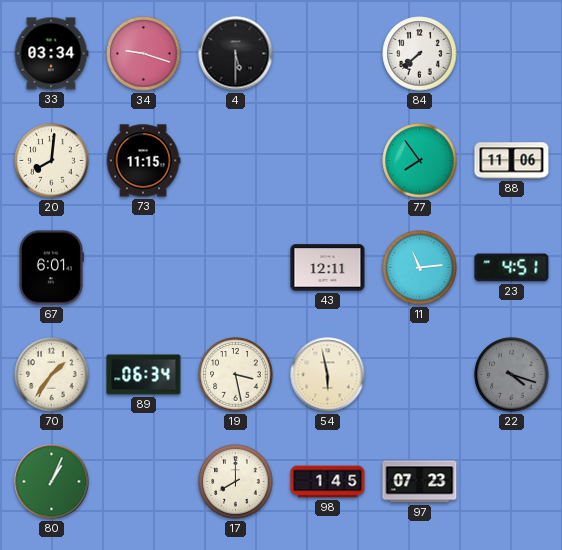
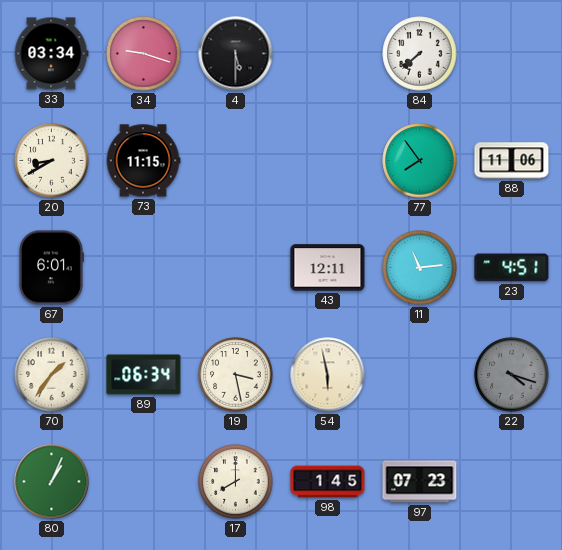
20: 8:01 -> 8:40
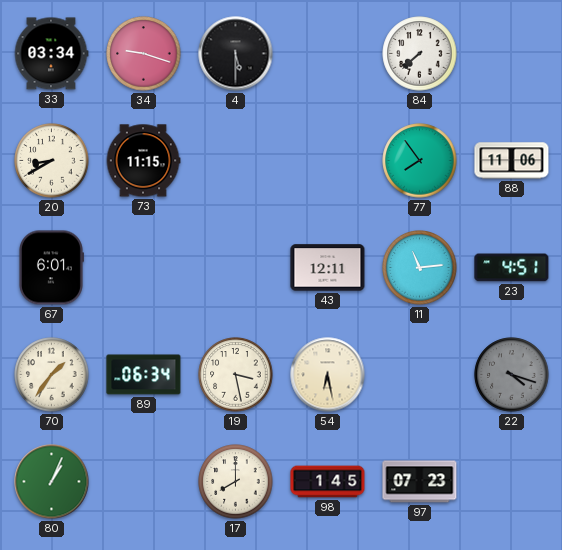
54: 5:58 -> 6:28
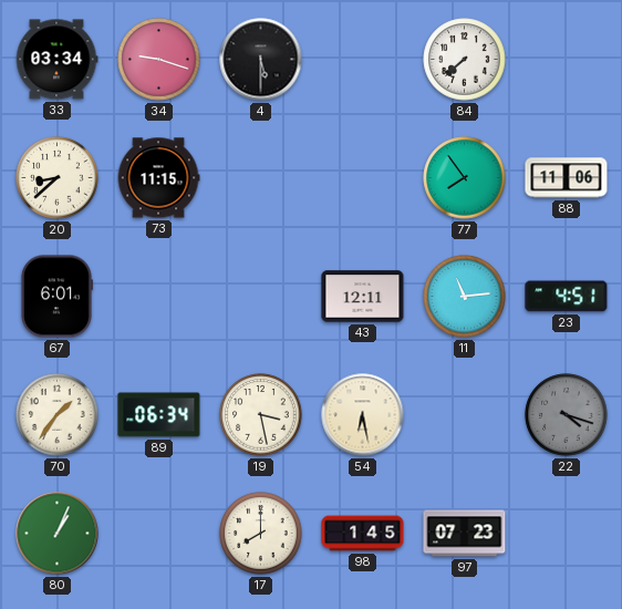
20: 8:40 -> 8:38
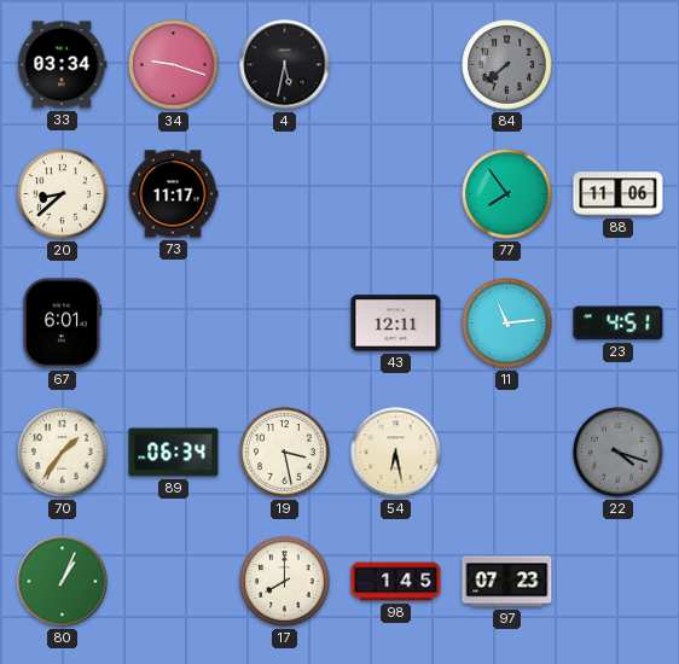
4: 5:30 -> 5:32
84 dial: white -> grey
73: 11:15 -> 11:17
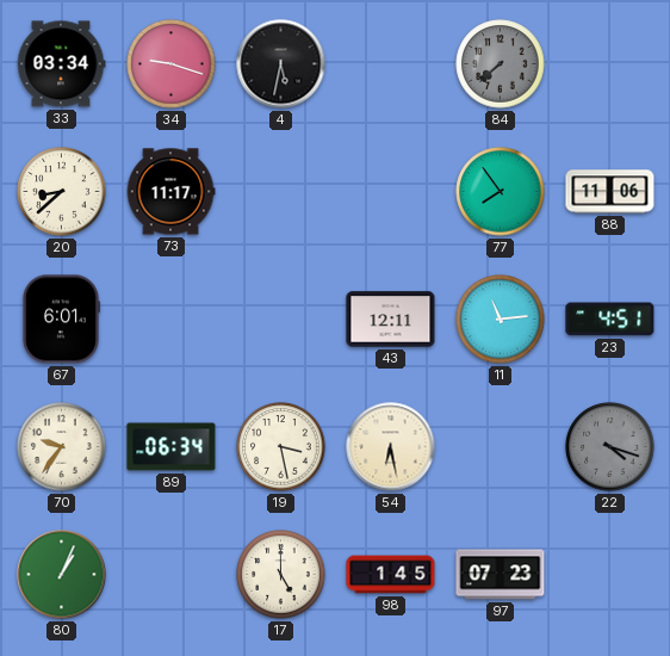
70: 1:36 -> 9:36
17: 8:00 -> 5:00
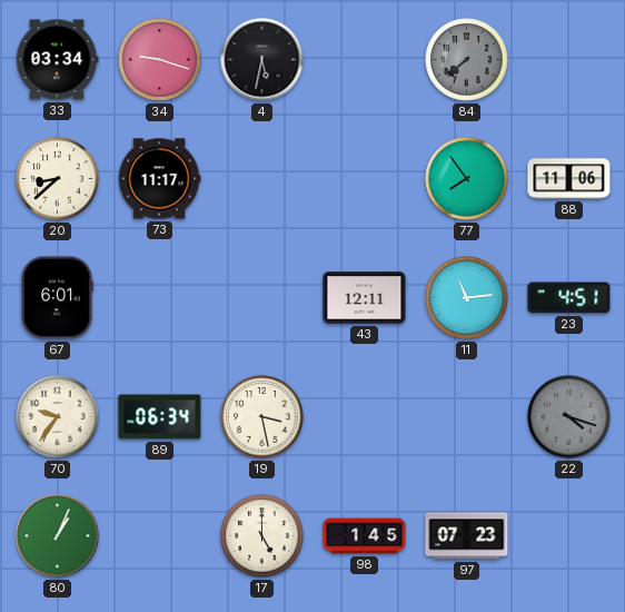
54: 6:28 -> none
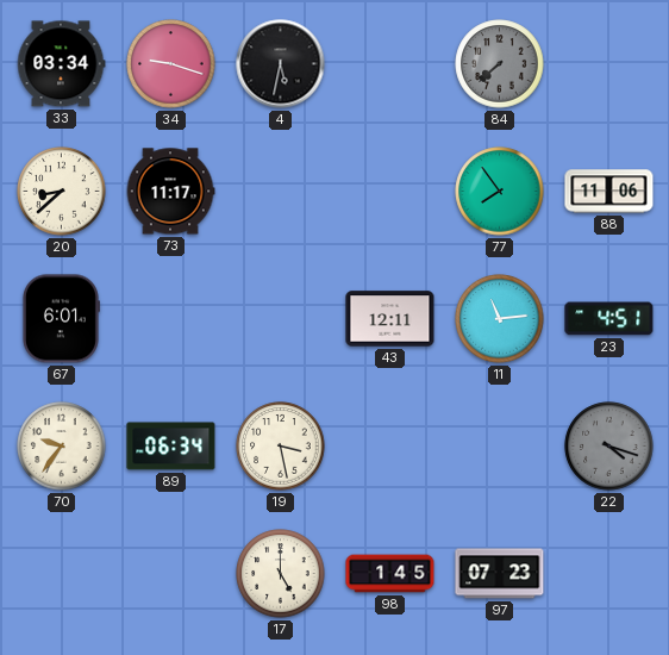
80: 1:04 -> none
